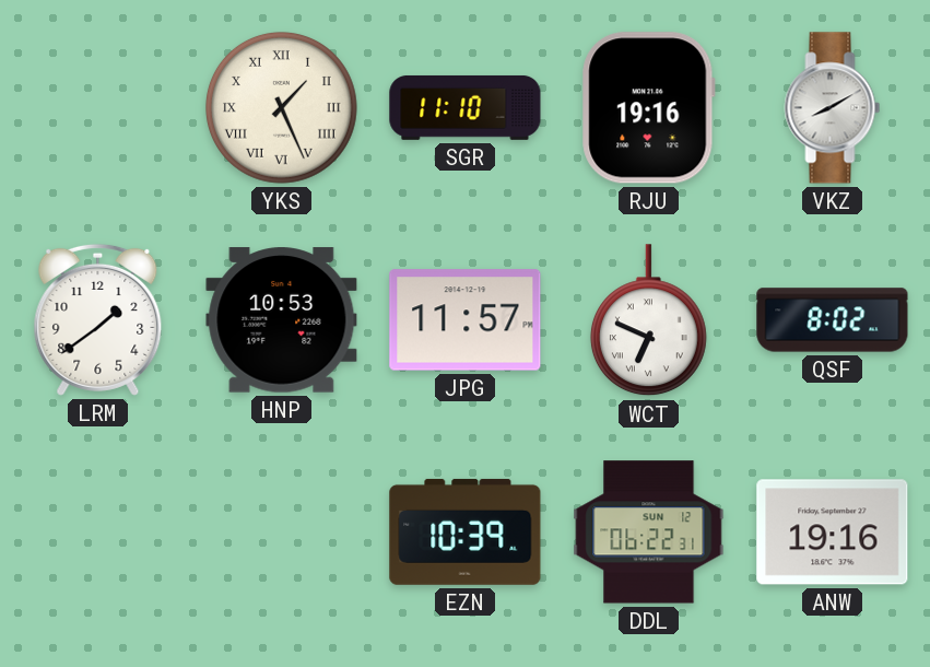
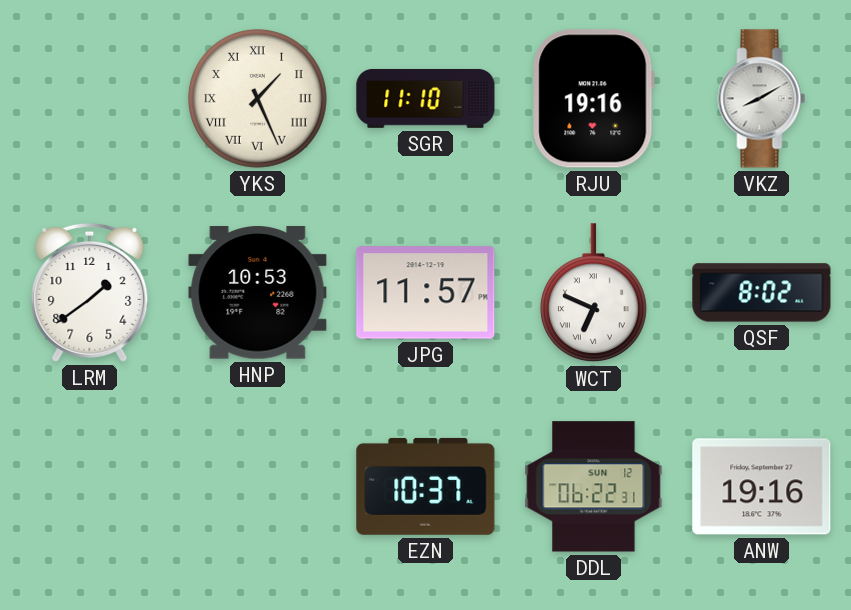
EZN: 10:39 -> 10:37
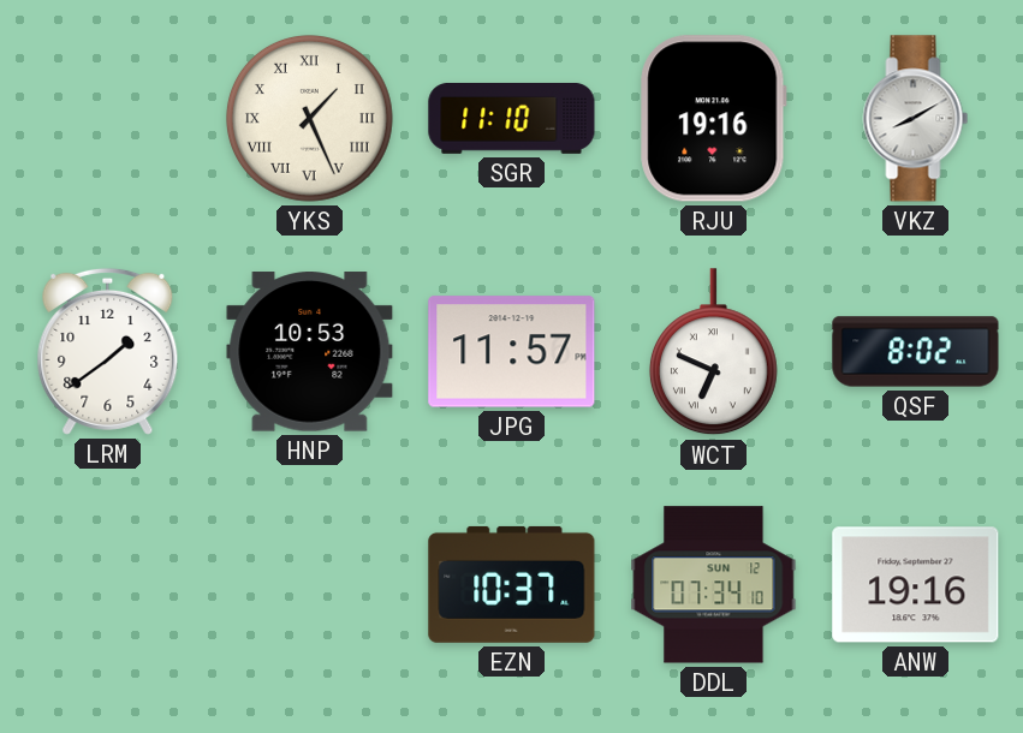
DDL: 06:22 -> 07:34
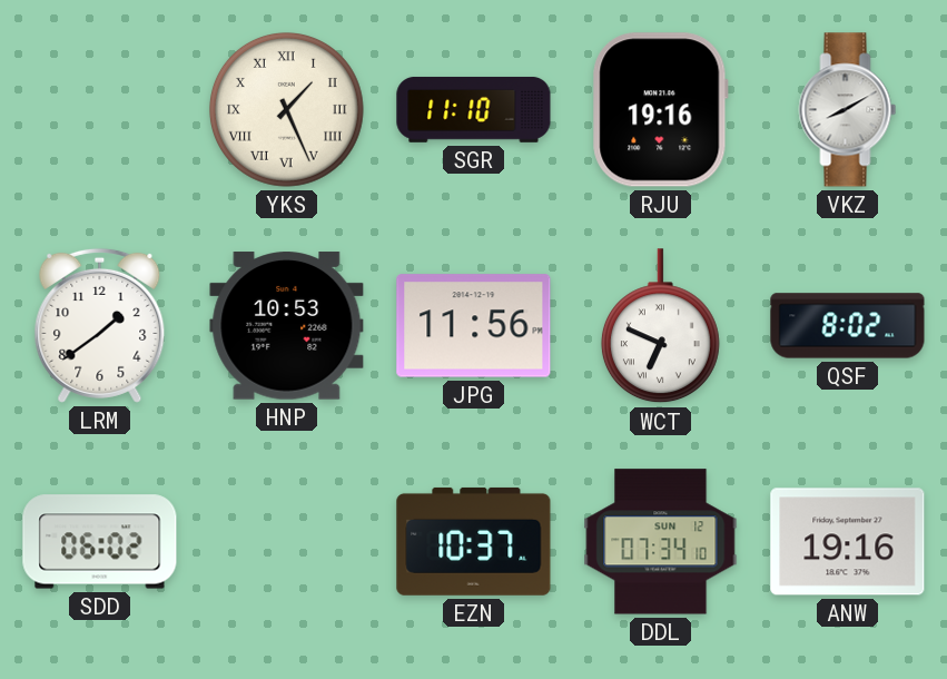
JPG: 11:57 -> 11:56
SDD: none -> 06:02
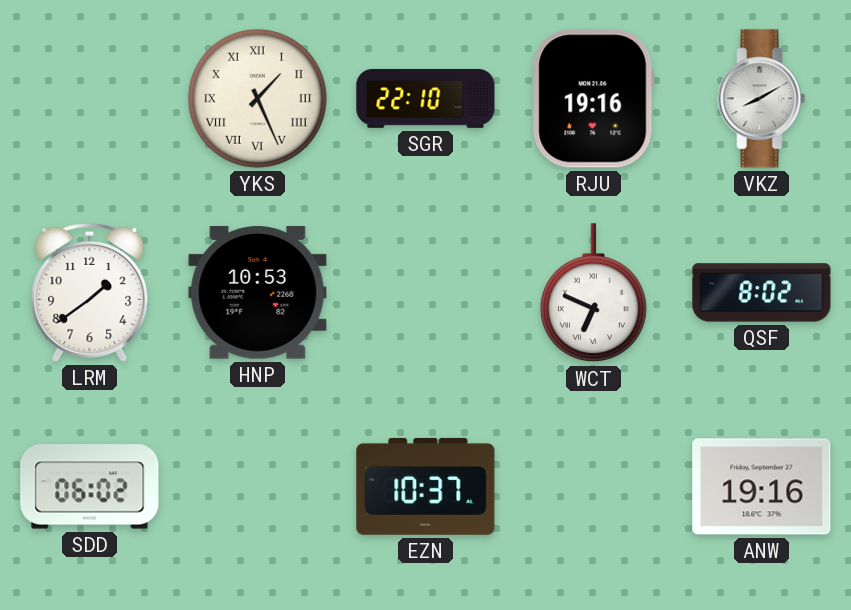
SGR: 11:10 -> 22:10
JPG: 11:56 -> none
DDL: 07:34 -> none
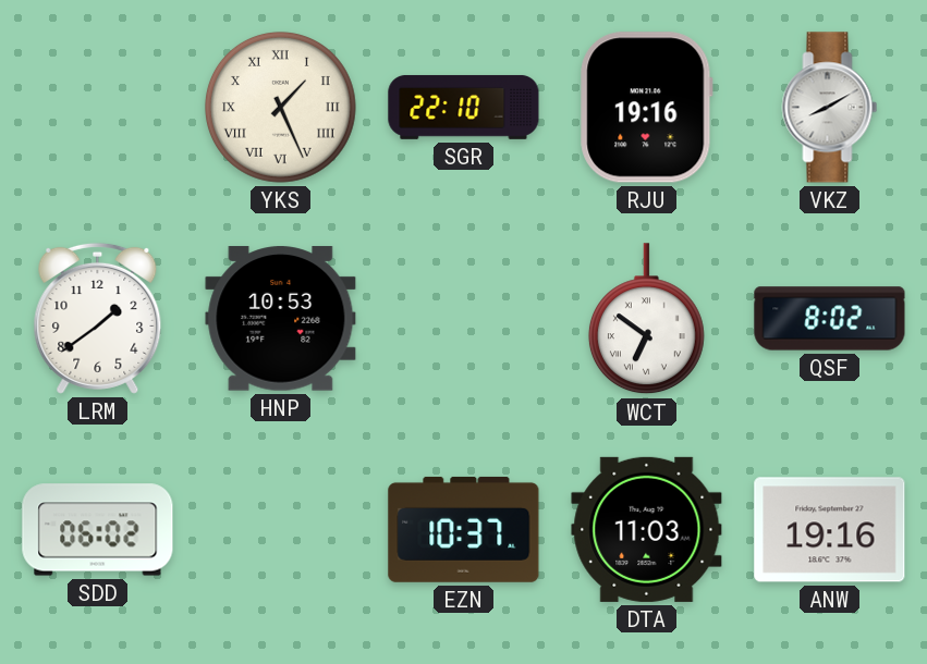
WCT: 6:49 -> 6:51
DTA: none -> 11:03
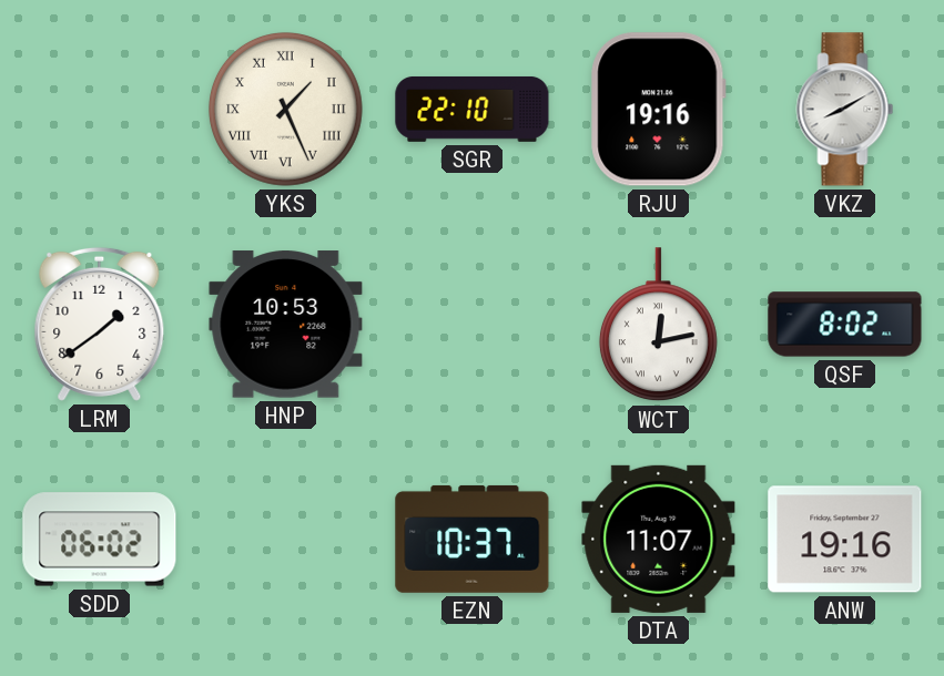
WCT: 6:51 -> 12:13
DTA: 11:03 -> 11:07
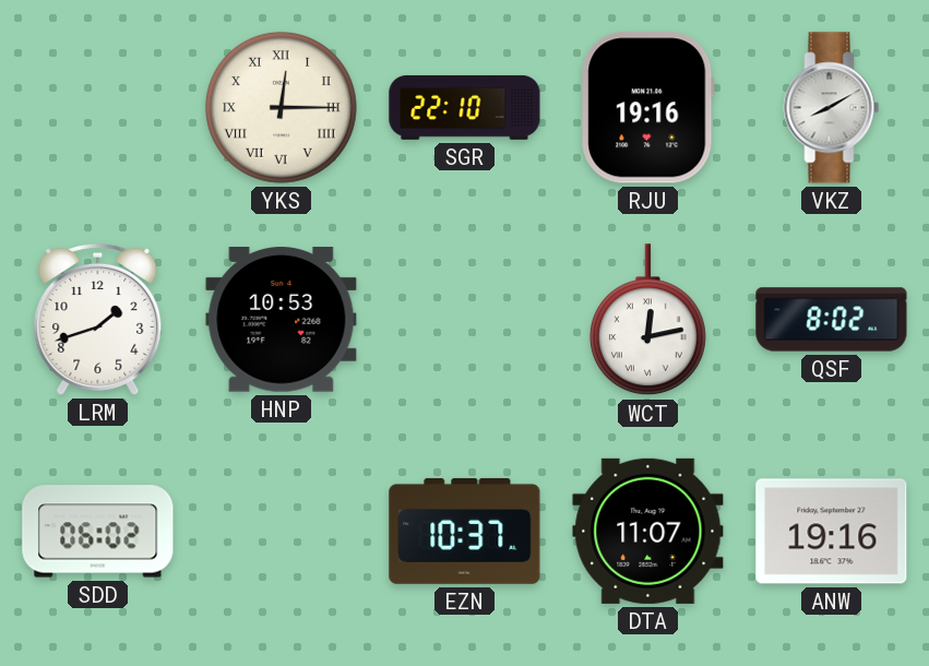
YKS: 1:26 -> 12:15
LRM: 1:39 -> 1:42
